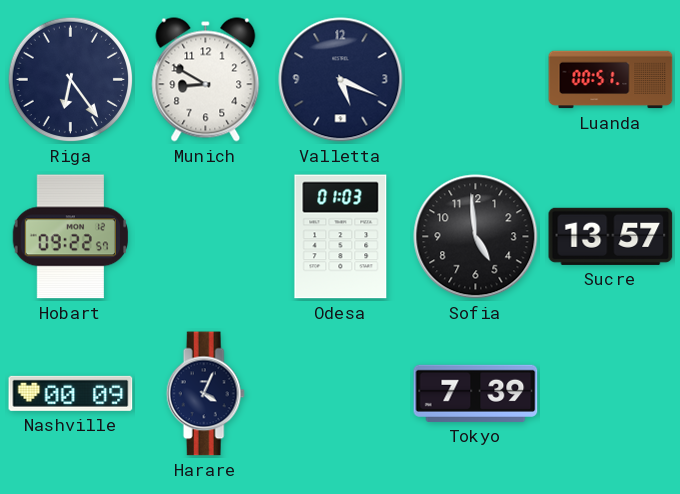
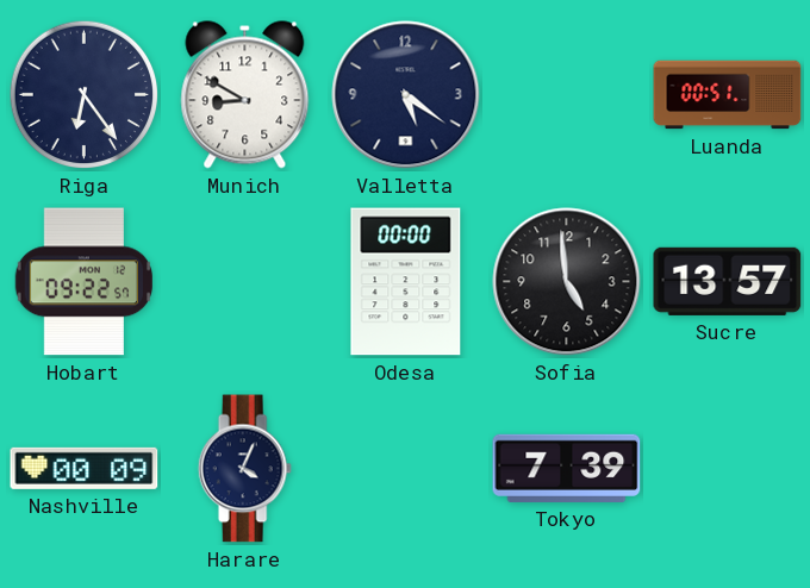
Valletta: 5:19 -> 5:21
Odesa: 01:03 -> 00:00
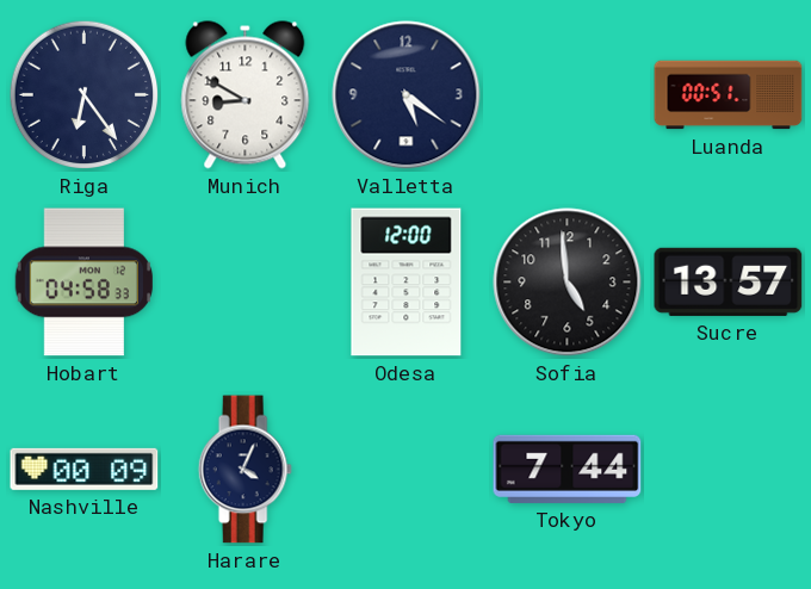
Hobart: 09:22 -> 04:58
Odesa: 00:00 -> 12:00
Tokyo: 7:39 -> 7:44
